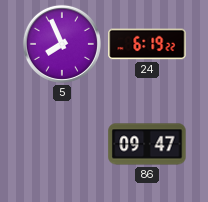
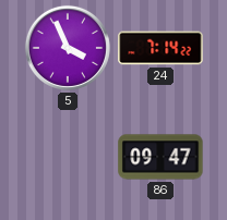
5: 7:56 -> 3:56
24: 6:19 -> 7:14
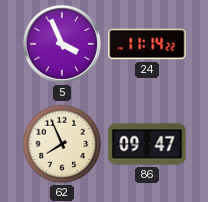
24: 7:14 -> 11:14
62: none -> 7:56
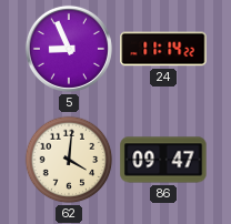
5: 3:56 -> 8:56
62: 7:56 -> 4:01
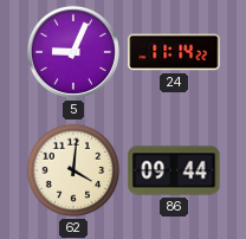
5: 8:56 -> 9:04
86: 09:47 -> 09:44
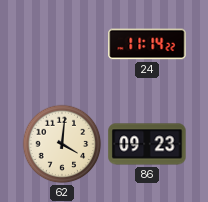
5: 9:04 -> none
86: 09:44 -> 09:23
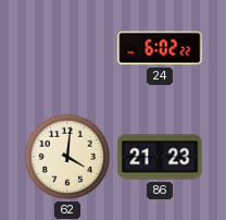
24: 11:14 -> 6:02
86: 09:23 -> 21:23
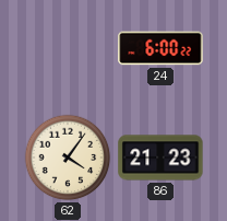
24: 6:02 -> 6:00
62: 4:01 -> 4:06
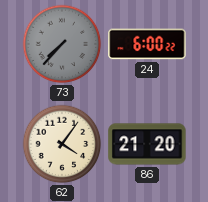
73: none -> 7:37
86: 21:23 -> 21:20
